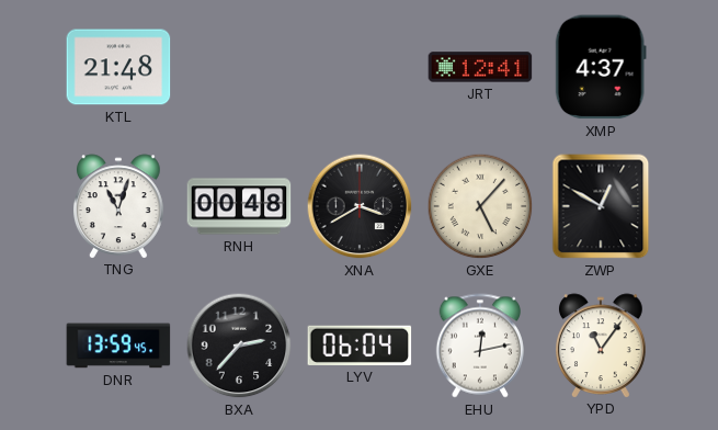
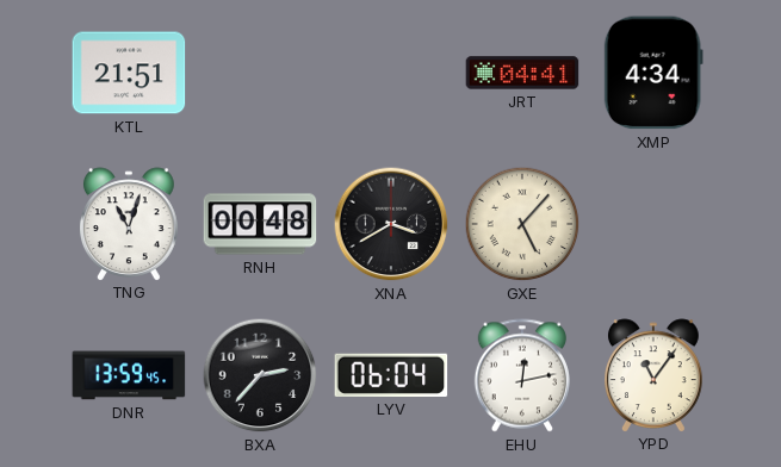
KTL: 21:48 -> 21:51
JRT: 12:41 -> 04:41
XMP: 4:37 -> 4:34
ZWP: 12:50 -> none
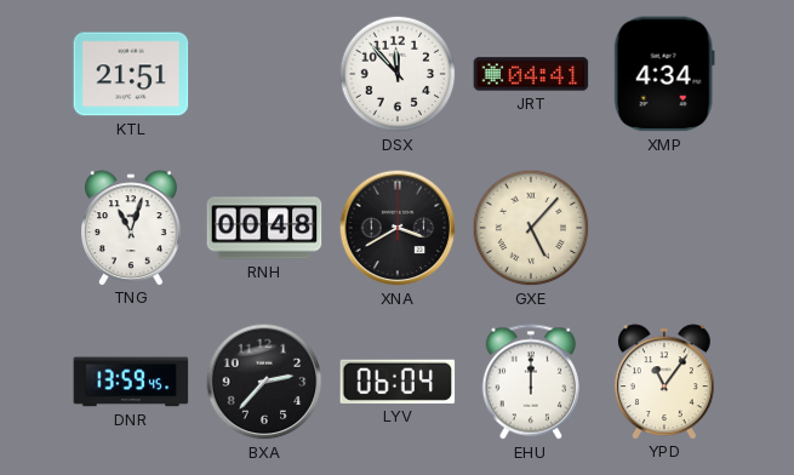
DSX: none -> 11:53
EHU: 12:13 -> 12:00
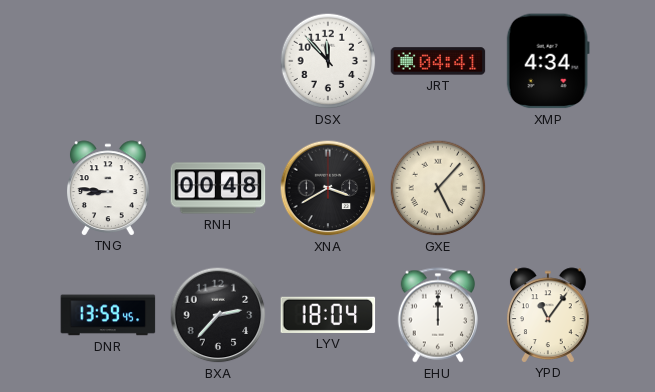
KTL: 21:51 -> none
TNG: 11:03 -> 8:46
LYV: 06:04 -> 18:04
